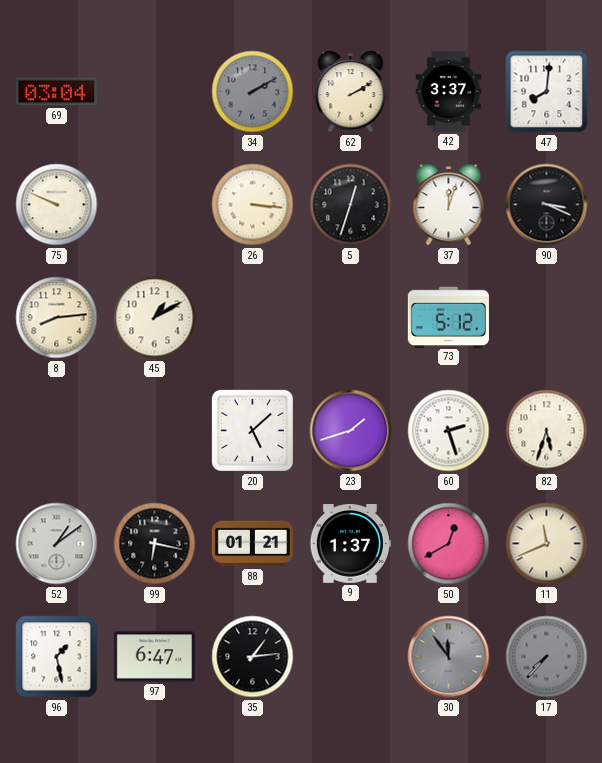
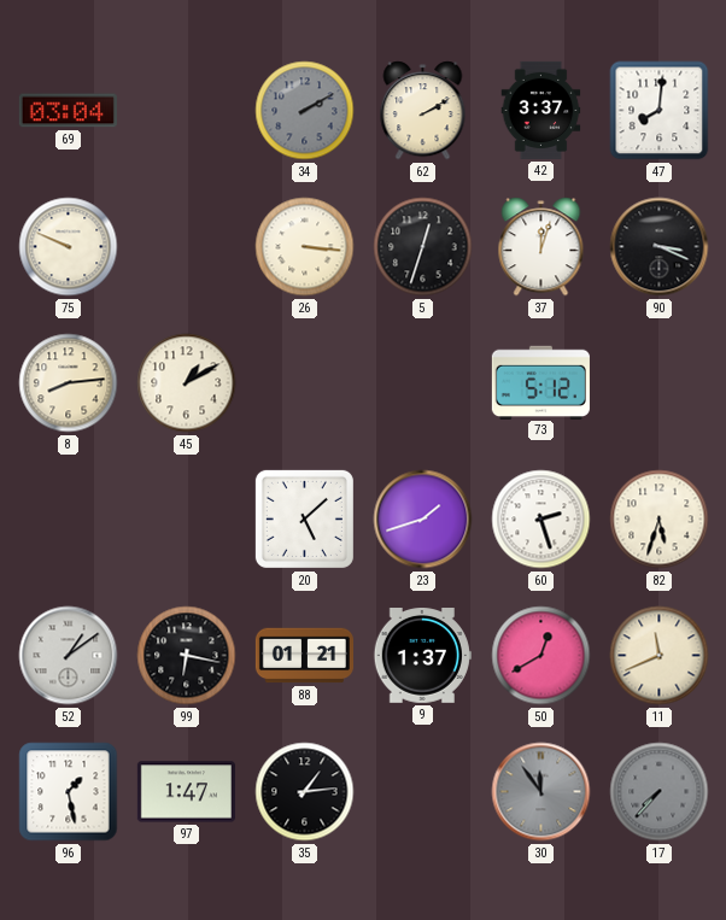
97: 6:47 -> 1:47
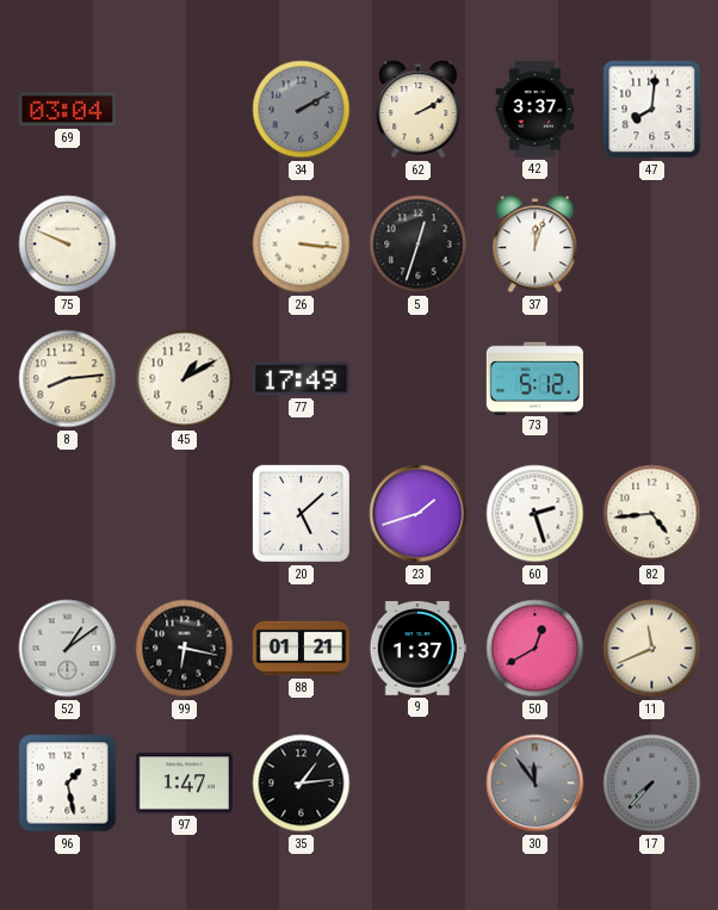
90: 3:19 -> none
77: none -> 17:49
82: 5:33 -> 4:44
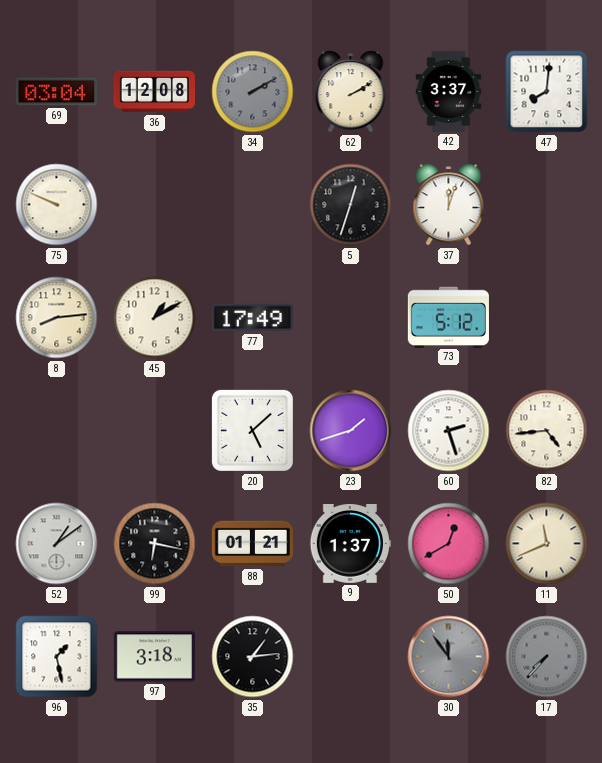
36: none -> 12:08
26: 3:16 -> none
97: 1:47 -> 3:18
